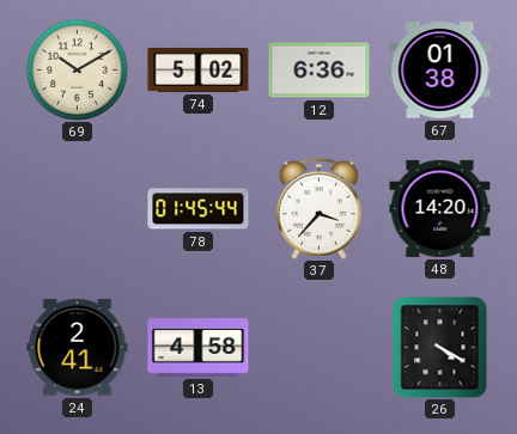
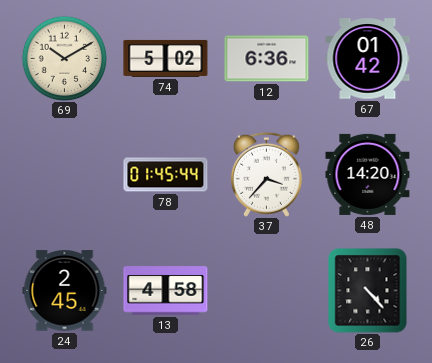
67: 01:38 -> 01:42
24: 2:41 -> 2:45
26: 4:20 -> 4:23
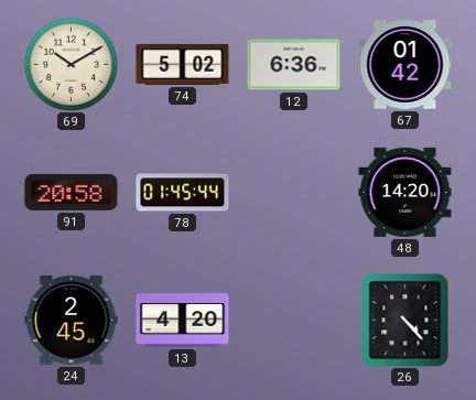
91: none -> 20:58
37: 3:37 -> none
13: 4:58 -> 4:20
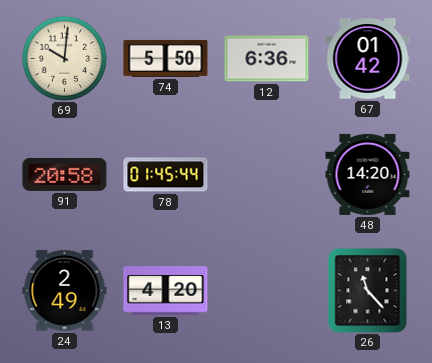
69: 10:10 -> 10:01
74: 5:02 -> 5:50
24: 2:45 -> 2:49
26: 4:23 -> 11:23
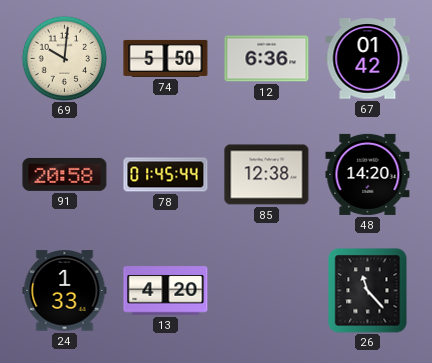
85: none -> 12:38
24: 2:49 -> 1:33
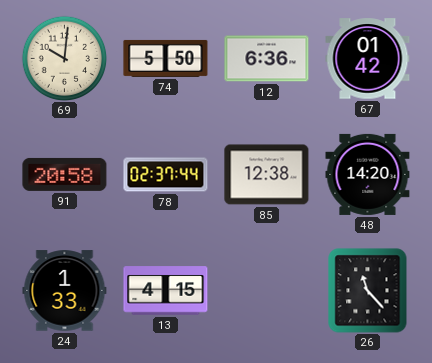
78: 01:45 -> 02:37
13: 4:20 -> 4:15
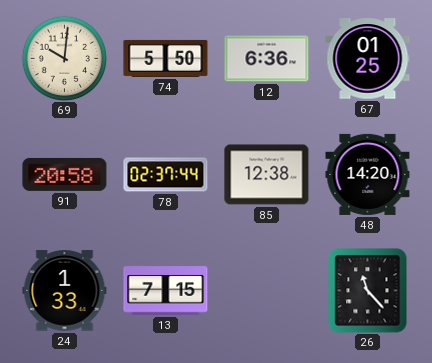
67: 01:42 -> 01:25
13: 4:15 -> 7:15
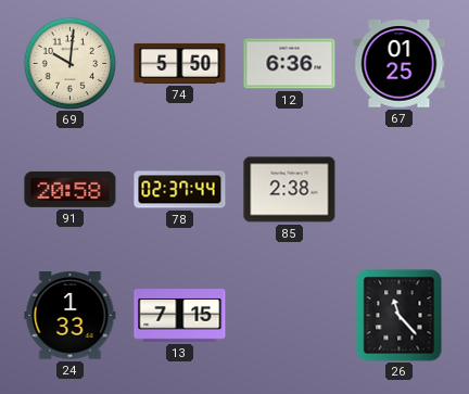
85: 12:38 -> 2:38
48: 14:20 -> none
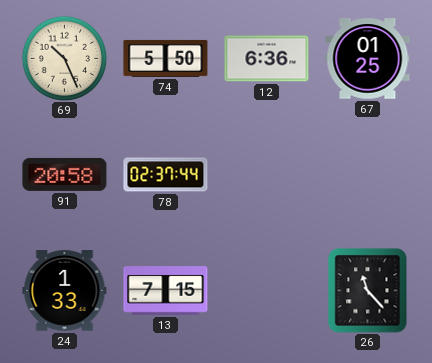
69: 10:01 -> 10:26
85: 2:38 -> none
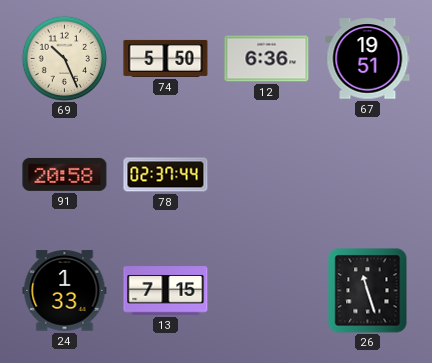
67: 01:25 -> 19:51
26: 11:23 -> 11:27
